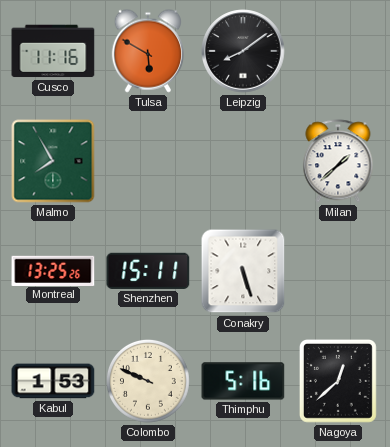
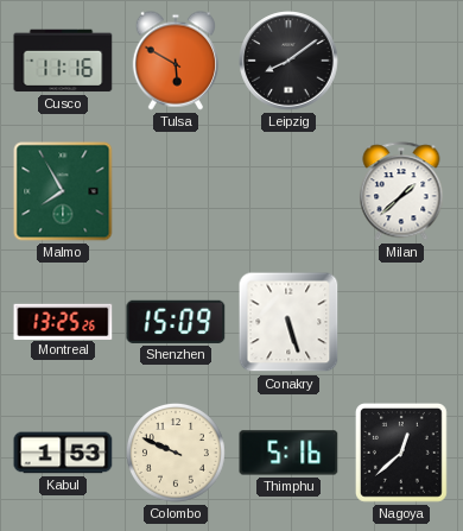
Shenzhen: 15:11 -> 15:09
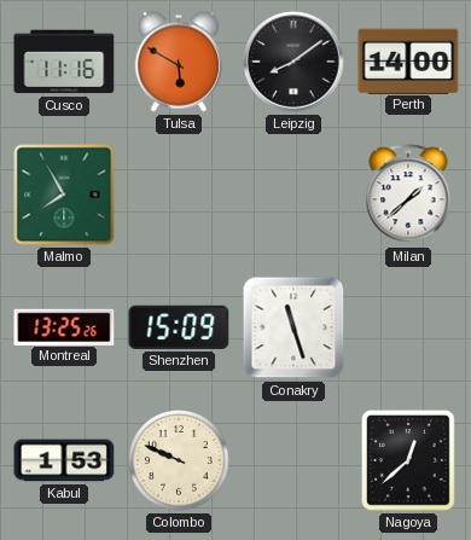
Perth: none -> 14:00
Conakry: 5:27 -> 11:27
Thimphu: 5:16 -> none
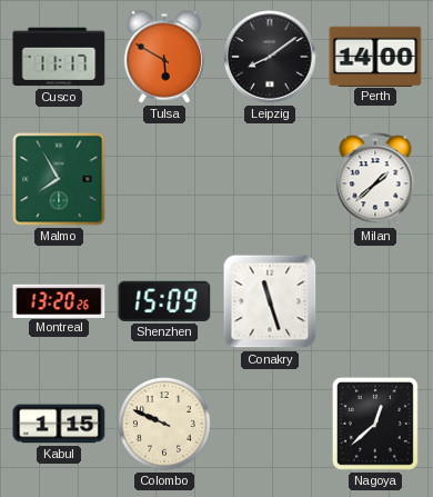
Cusco: 11:16 -> 11:17
Montreal: 13:25 -> 13:20
Kabul: 1:53 -> 1:15
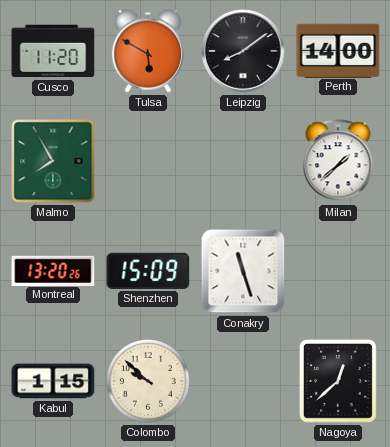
Cusco: 11:17 -> 11:20
Colombo: 9:49 -> 9:52
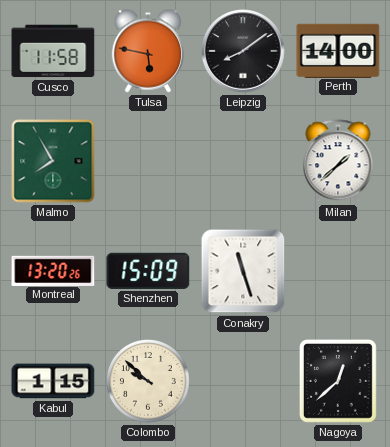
Cusco: 11:20 -> 11:58
Tulsa: 5:50 -> 5:47
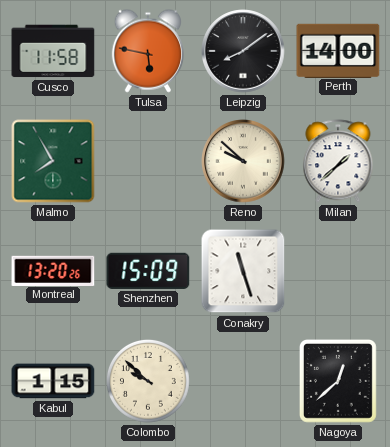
Reno: none -> 9:52
